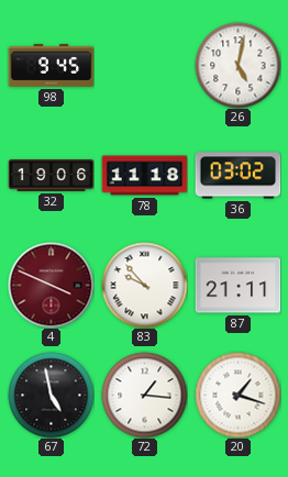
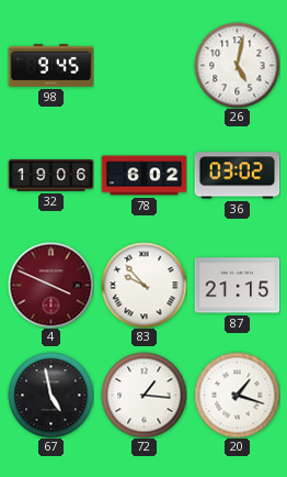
78: 11:18 -> 6:02
87: 21:11 -> 21:15
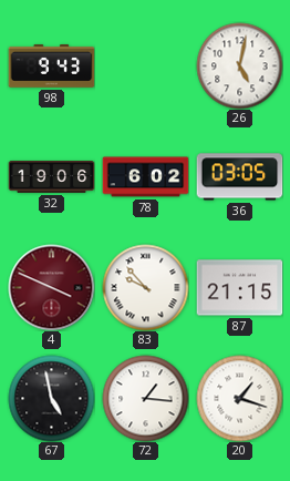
98: 9:45 -> 9:43
36: 03:02 -> 03:05
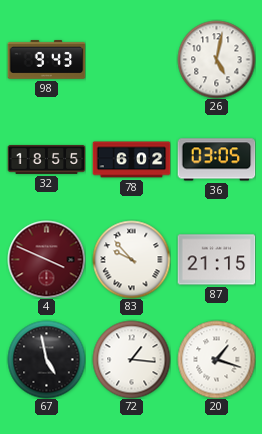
32: 19:06 -> 18:55
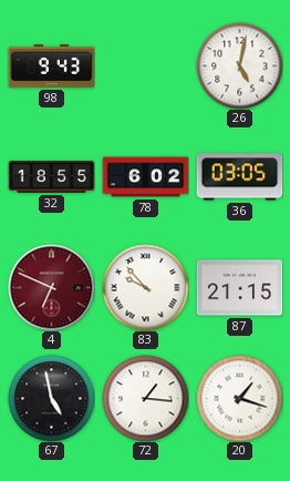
4: 3:49 -> 6:49
